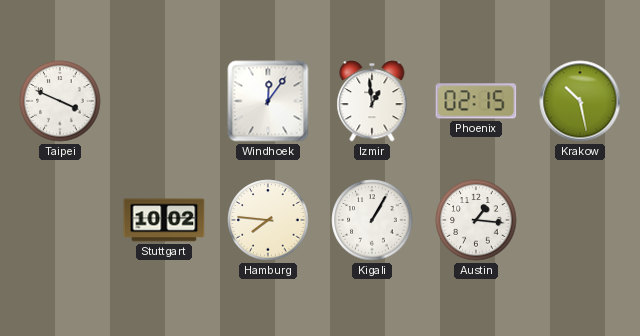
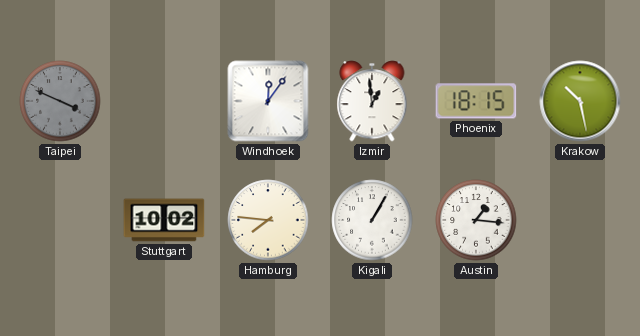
Taipei dial: white -> grey
Phoenix: 02:15 -> 18:15
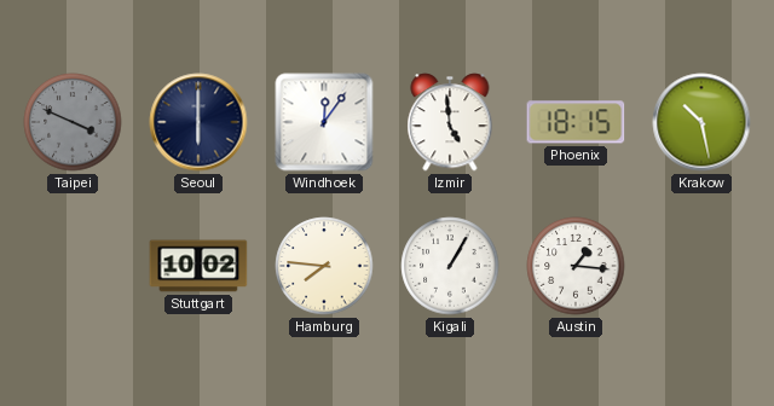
Seoul: none -> 6:00
Izmir: 12:59 -> 4:59
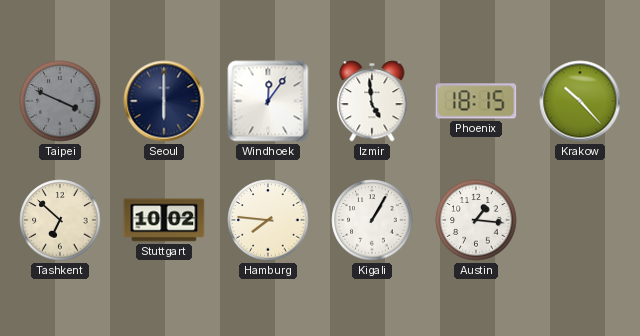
Krakow: 10:28 -> 10:23
Tashkent: none -> 6:52
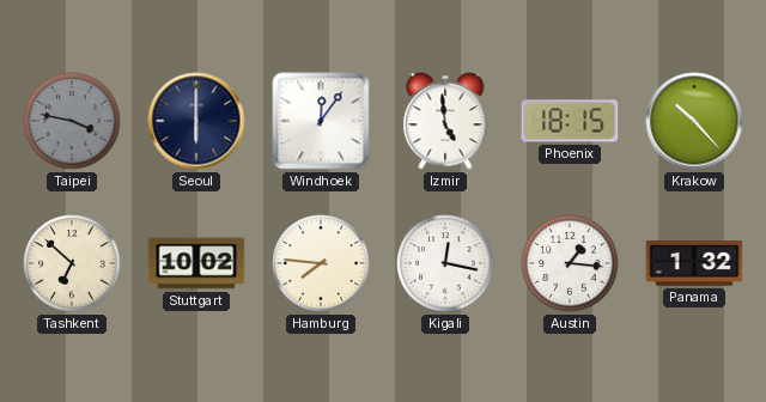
Taipei: 3:49 -> 3:47
Kigali: 1:05 -> 12:17
Panama: none -> 1:32
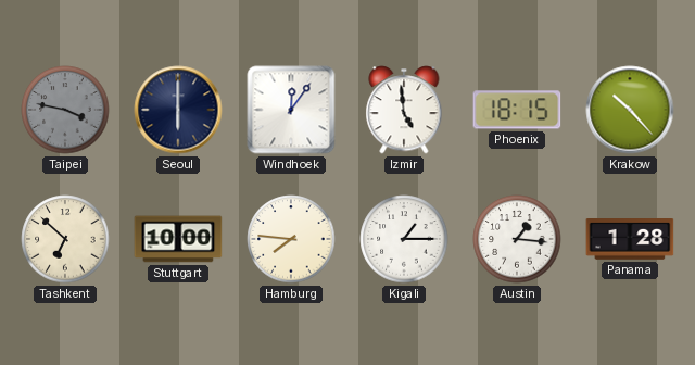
Stuttgart: 10:02 -> 10:00
Kigali: 12:17 -> 1:15
Panama: 1:32 -> 1:28
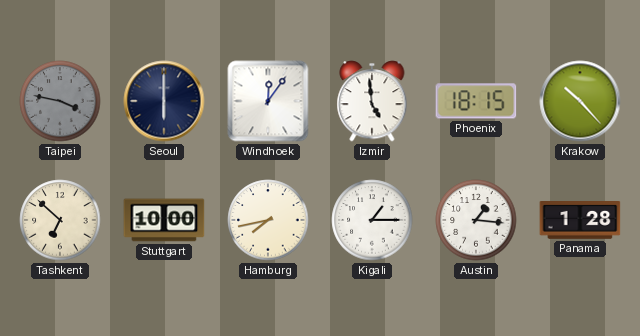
Hamburg: 7:46 -> 7:43
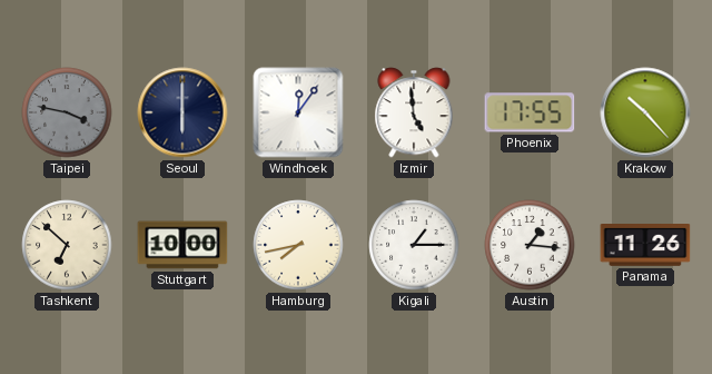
Phoenix: 18:15 -> 17:55
Panama: 1:28 -> 11:26
